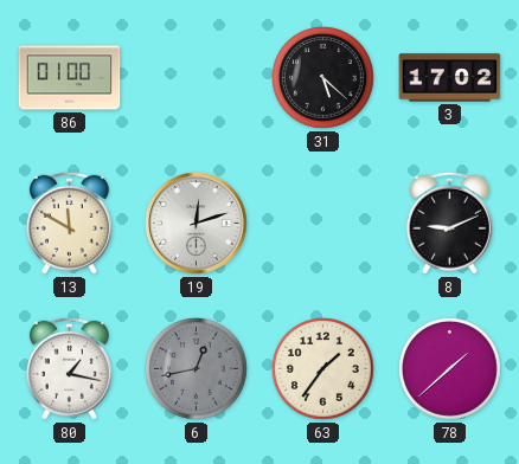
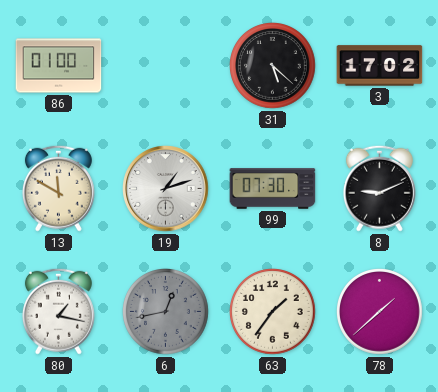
19: 12:12 -> 1:12
99: none -> 07:30
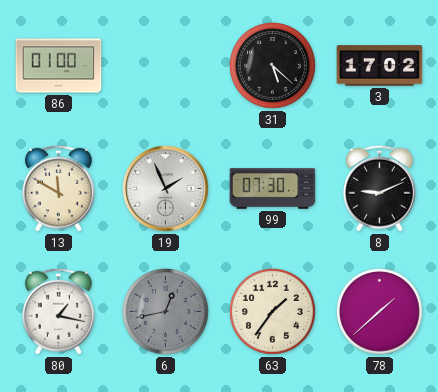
19: 1:12 -> 1:56
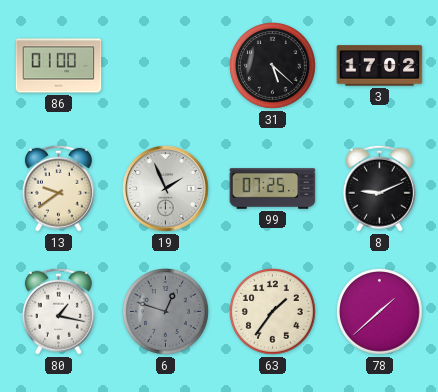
13: 11:50 -> 9:39
99: 07:30 -> 07:25
6: 12:43 -> 12:48
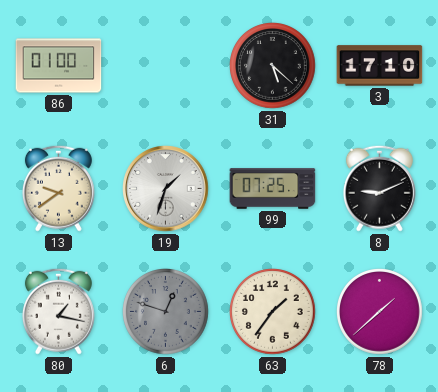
3: 17:02 -> 17:10
19: 1:56 -> 1:33
